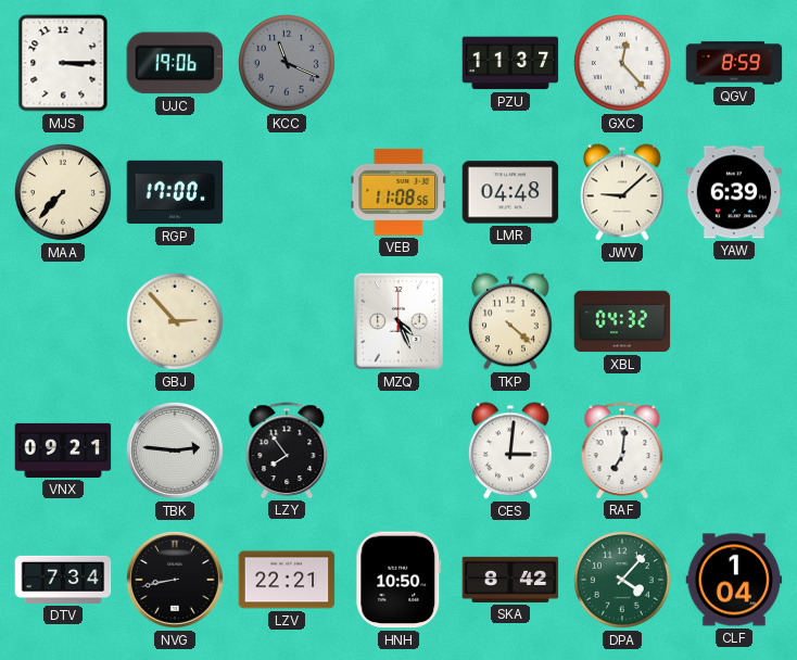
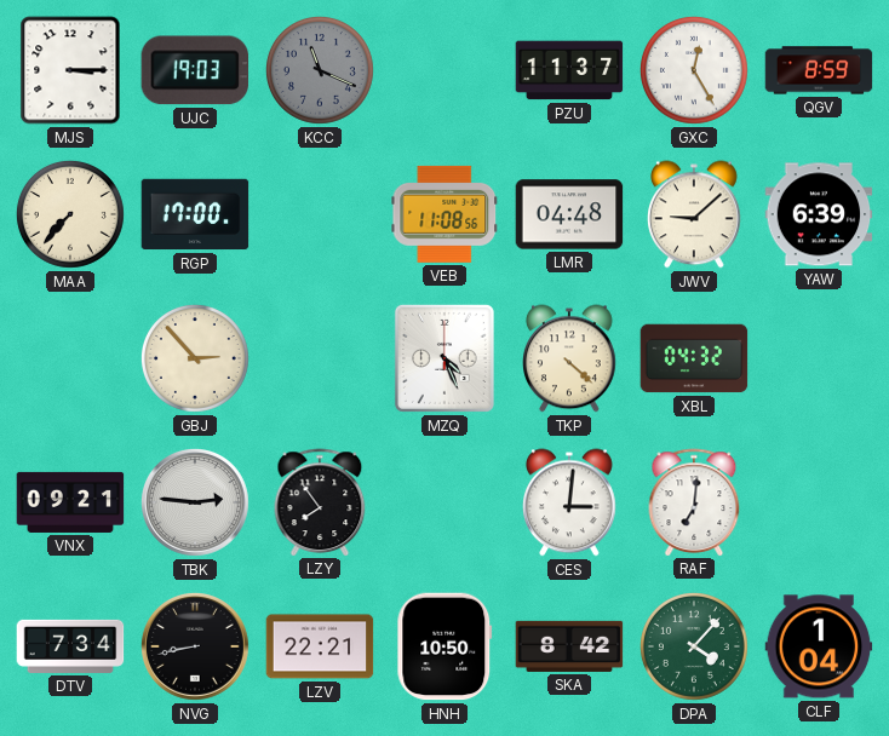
UJC: 19:06 -> 19:03
GXC: 12:23 -> 12:25
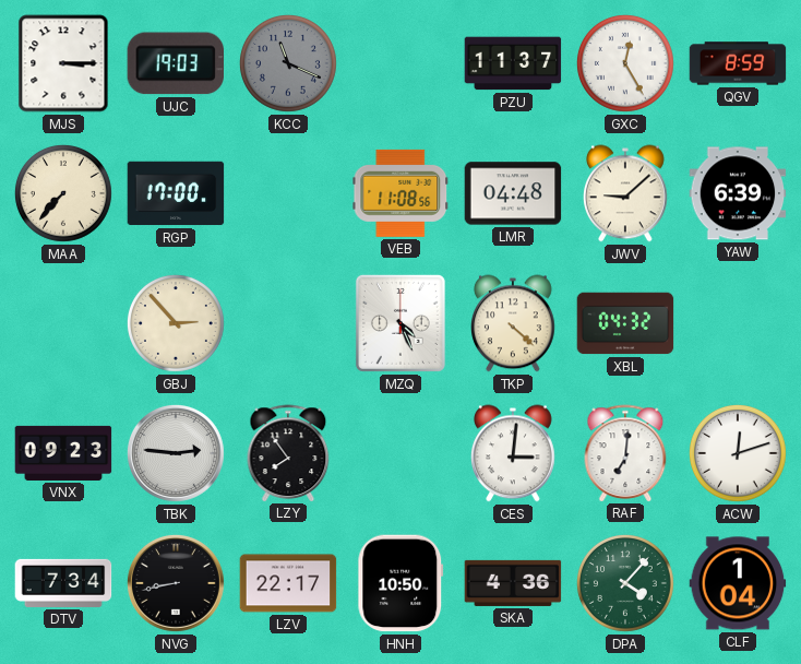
VNX: 09:21 -> 09:23
ACW: none -> 12:12
LZV: 22:21 -> 22:17
SKA: 8:42 -> 4:36
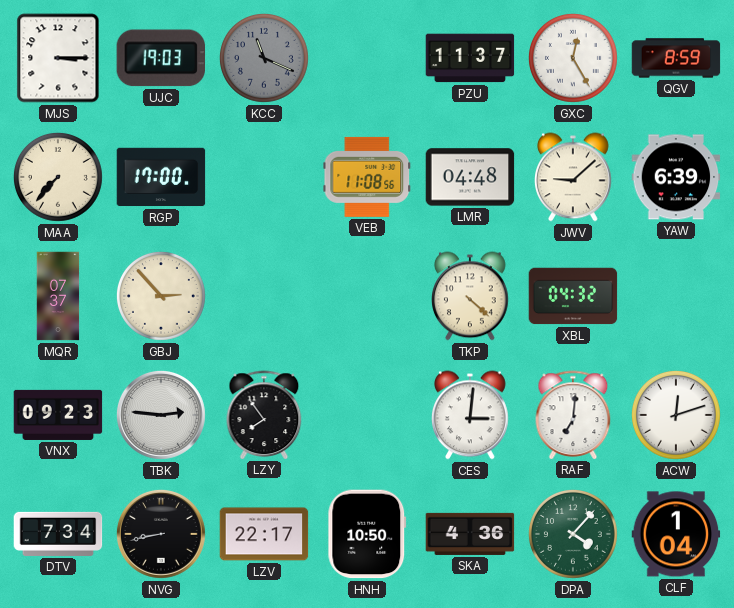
MQR: none -> 07:37
MZQ: 4:26 -> none
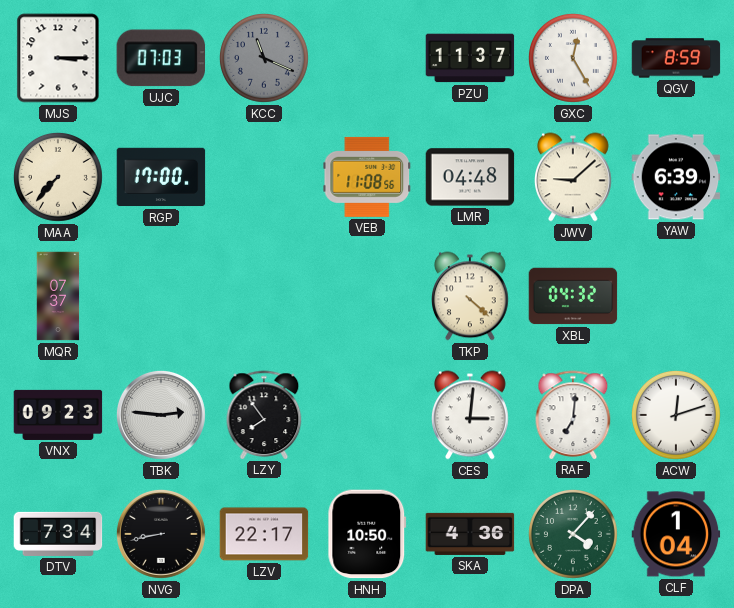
UJC: 19:03 -> 07:03
GBJ: 2:53 -> none
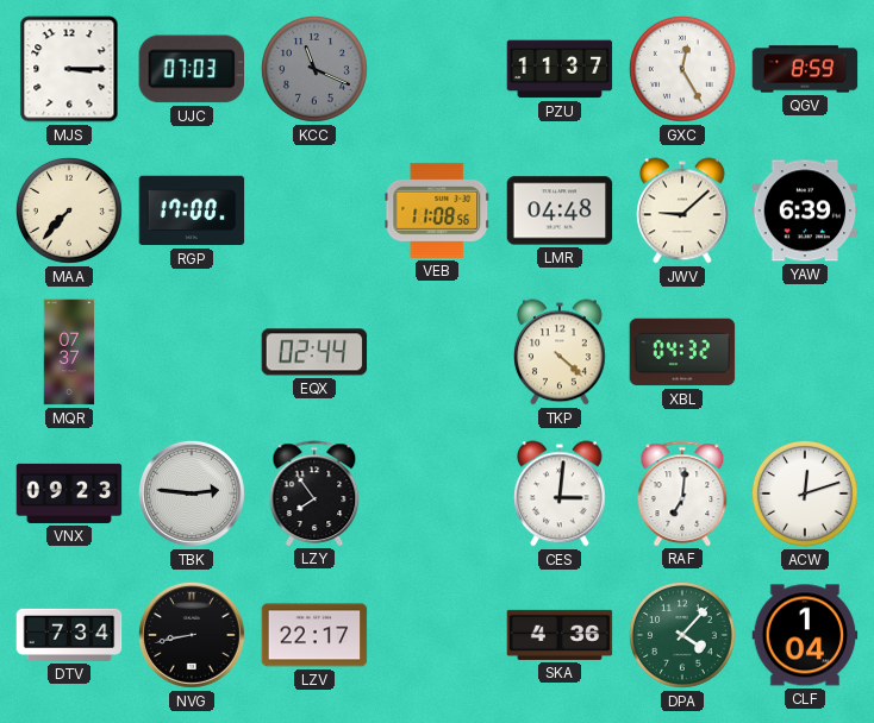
EQX: none -> 02:44
HNH: 10:50 -> none
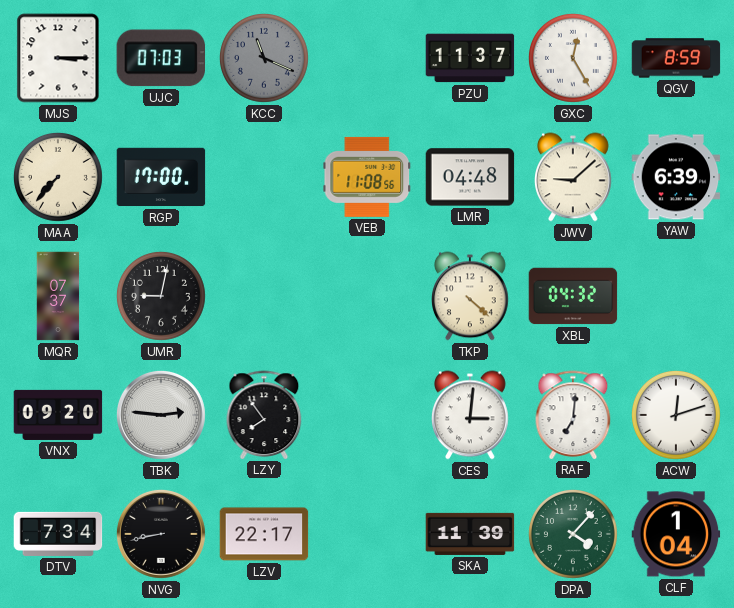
UMR: none -> 9:02
EQX: 02:44 -> none
VNX: 09:23 -> 09:20
SKA: 4:36 -> 11:39
